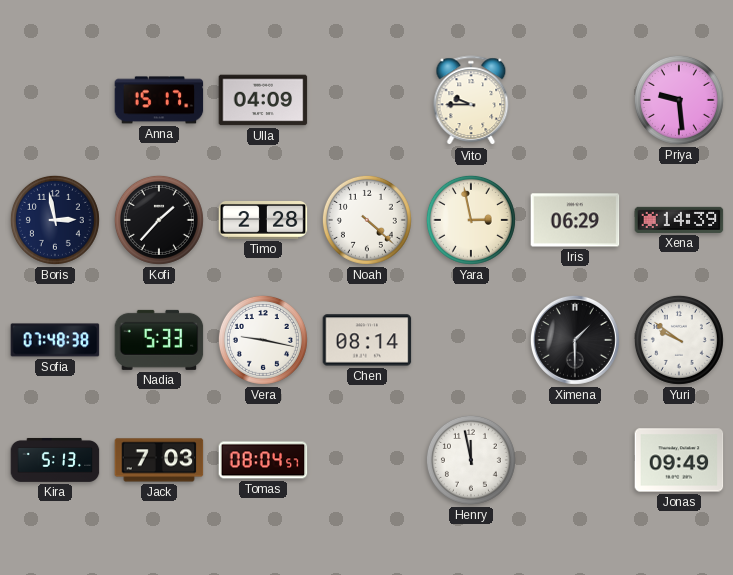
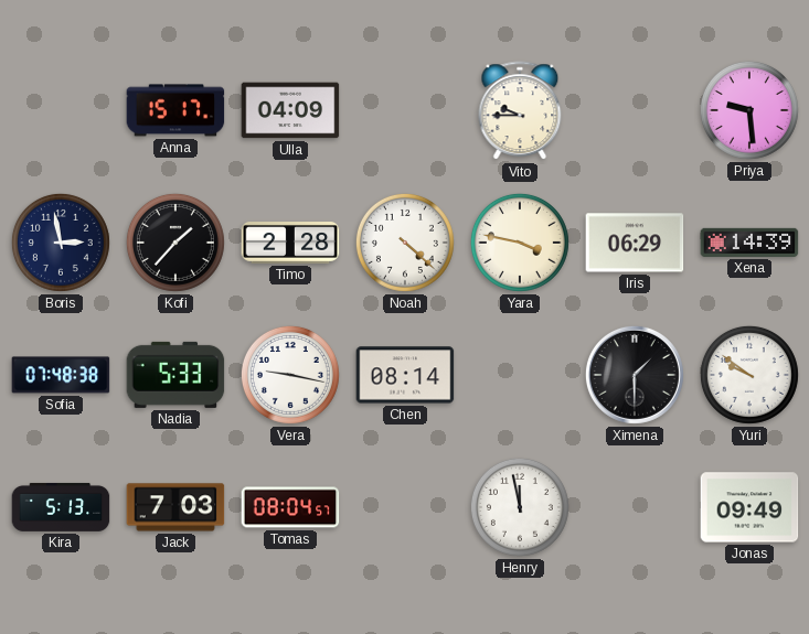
Yara: 2:58 -> 3:47
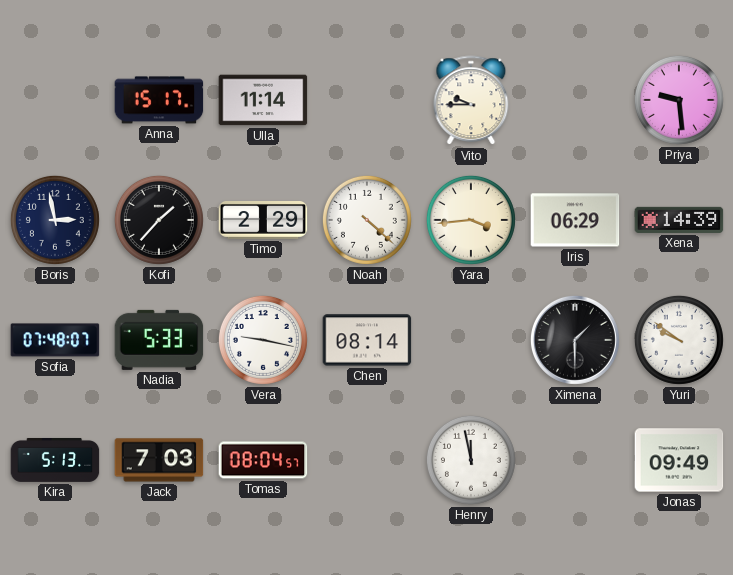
Ulla: 04:09 -> 11:14
Timo: 2:28 -> 2:29
Yara: 3:47 -> 3:44
Sofia: 07:48:38 -> 07:48:07
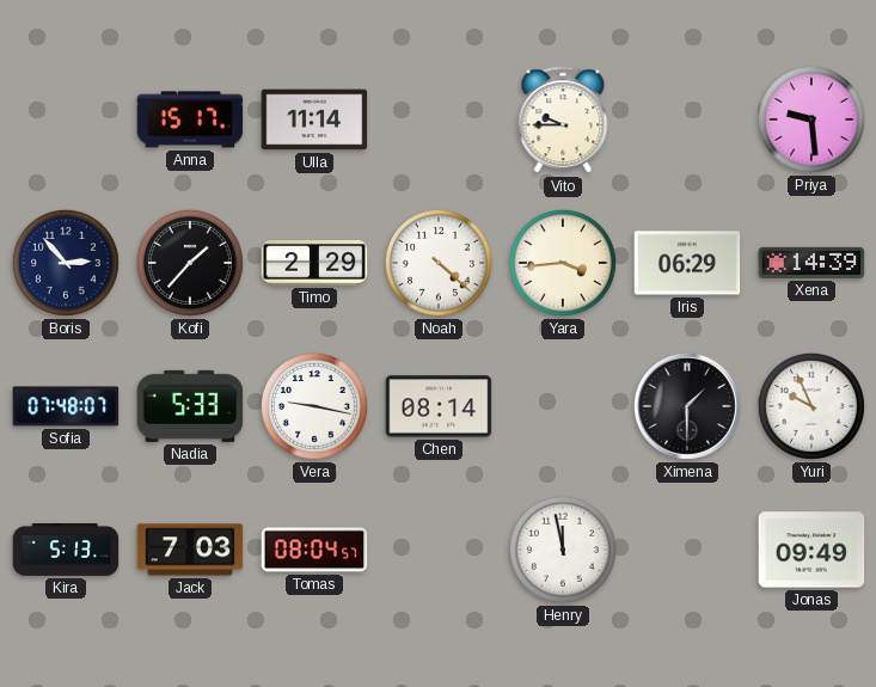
Boris: 2:58 -> 2:53
Yuri: 9:51 -> 9:56
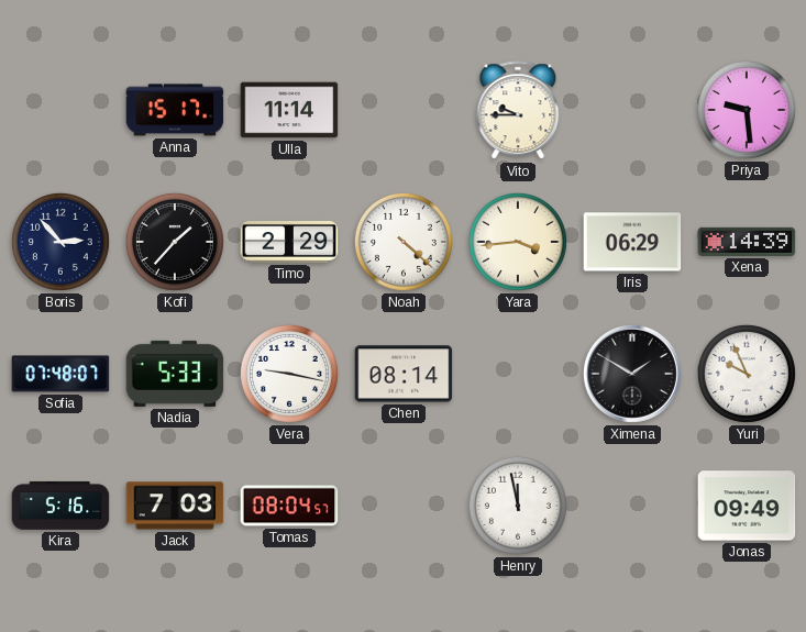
Ximena: 1:30 -> 1:50
Kira: 5:13 -> 5:16
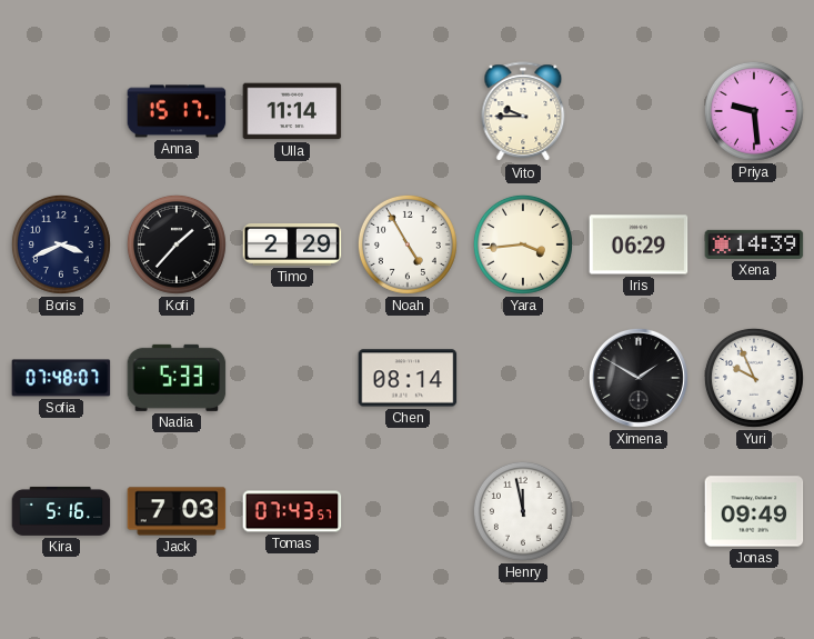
Boris: 2:53 -> 3:41
Noah: 4:22 -> 4:55
Vera: 9:17 -> none
Tomas: 08:04 -> 07:43
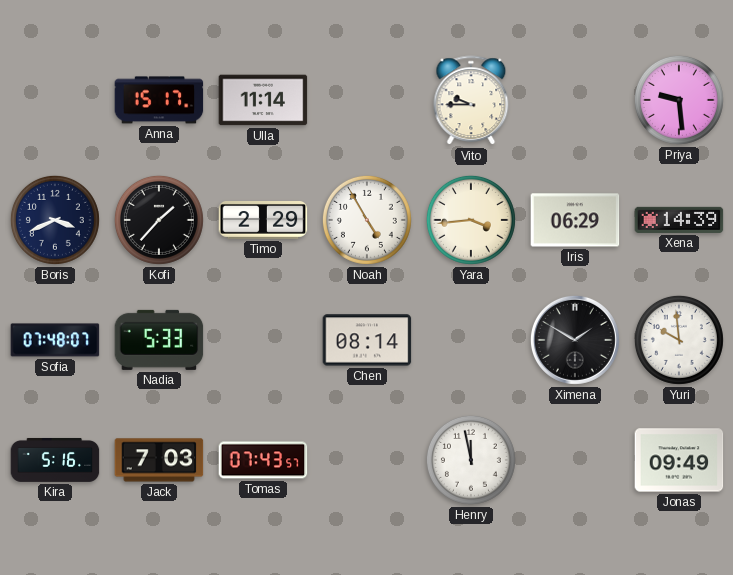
Yuri: 9:56 -> 9:59
